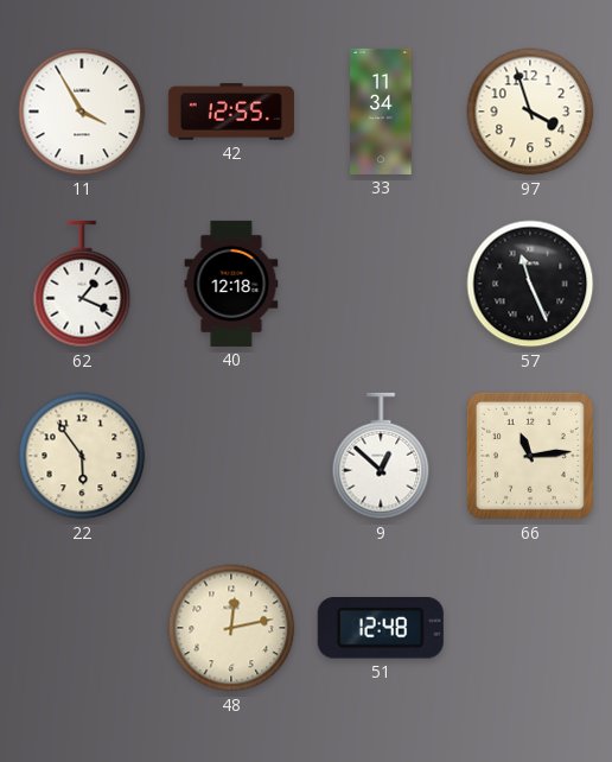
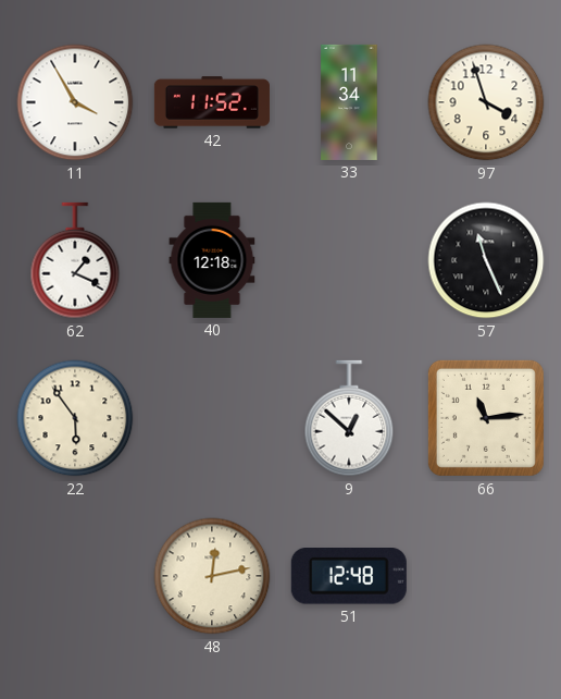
42: 12:55 -> 11:52
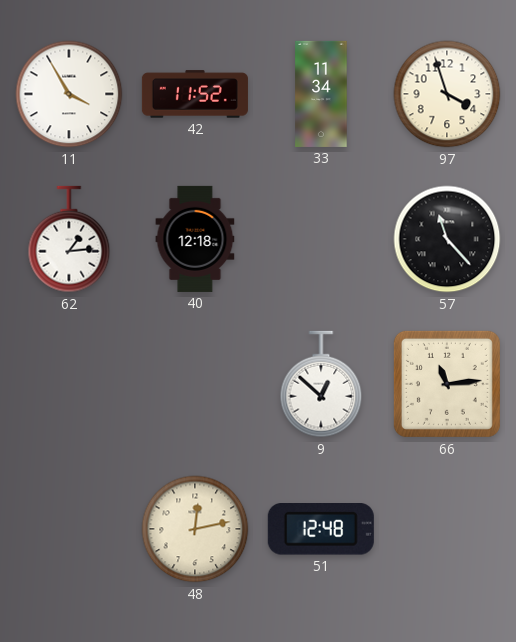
62: 1:19 -> 1:14
57: 11:26 -> 11:23
22: 5:54 -> none
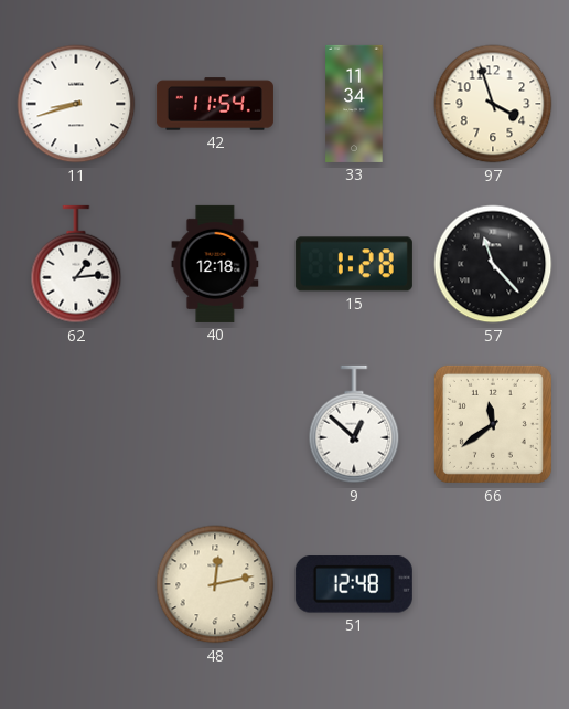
11: 3:55 -> 8:42
42: 11:52 -> 11:54
15: none -> 1:28
66: 11:14 -> 11:39
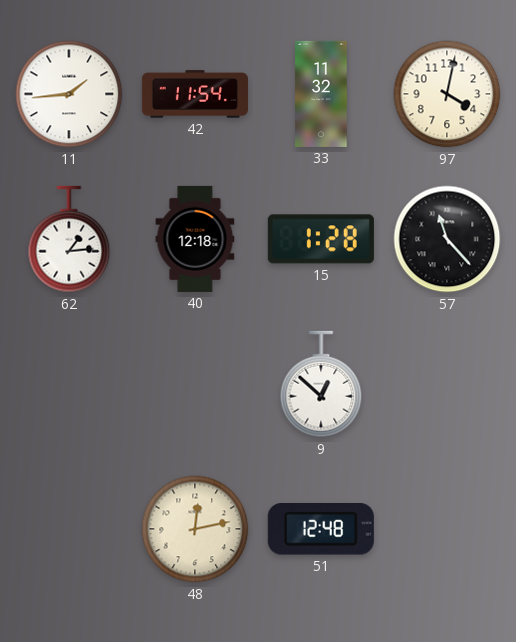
11: 8:42 -> 1:44
33: 11:34 -> 11:32
97: 3:57 -> 4:02
66: 11:39 -> none
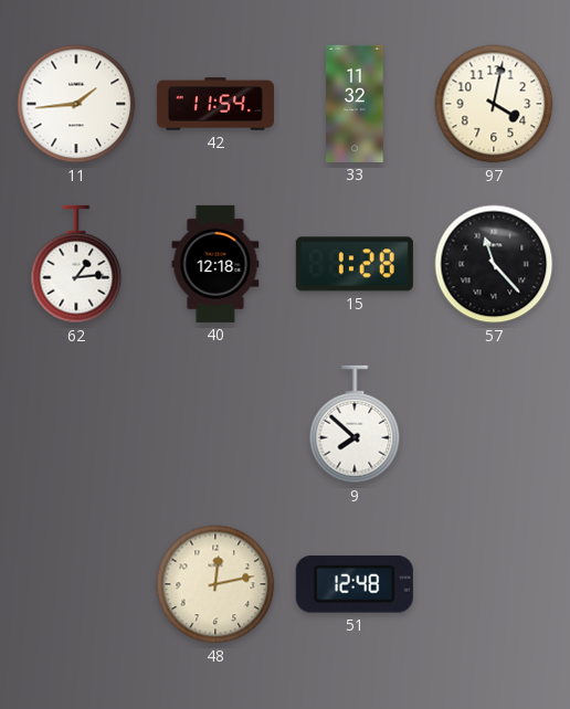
9: 12:52 -> 7:52
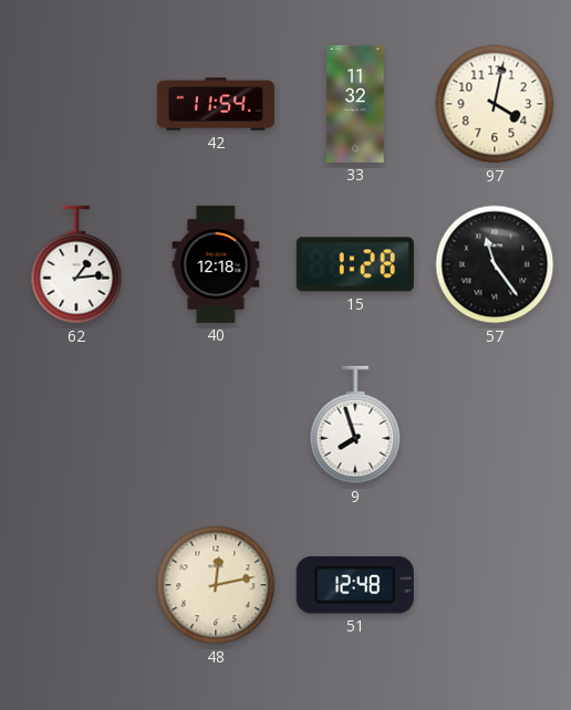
11: 1:44 -> none
57: 11:23 -> 11:24
9: 7:52 -> 7:57
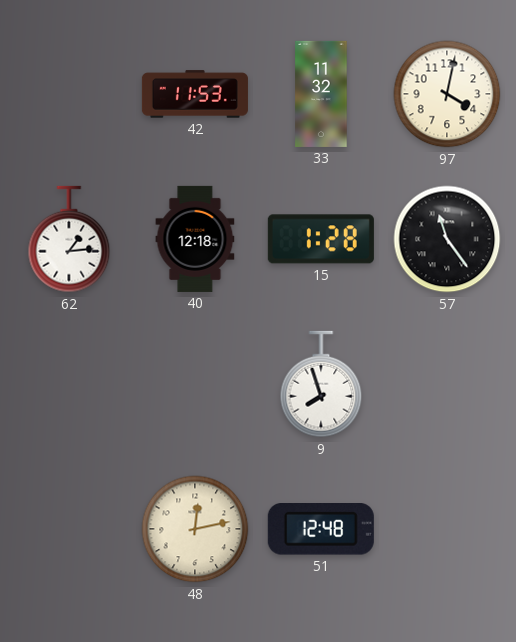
42: 11:54 -> 11:53
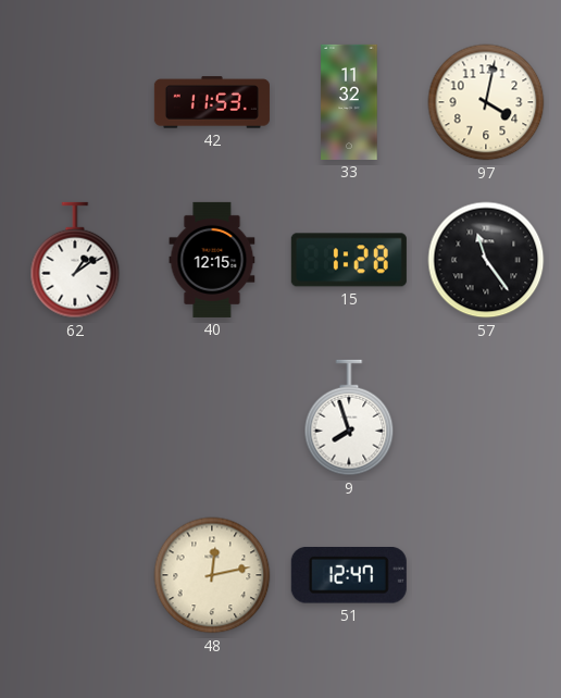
62: 1:14 -> 1:09
40: 12:18 -> 12:15
51: 12:48 -> 12:47
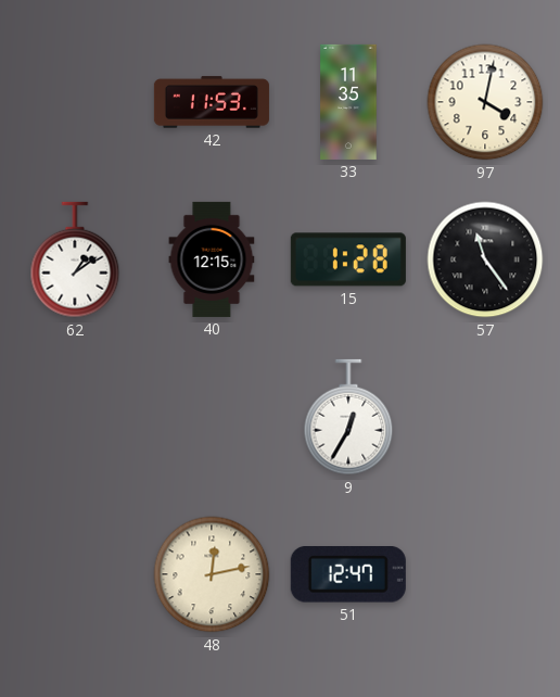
33: 11:32 -> 11:35
9: 7:57 -> 12:35
